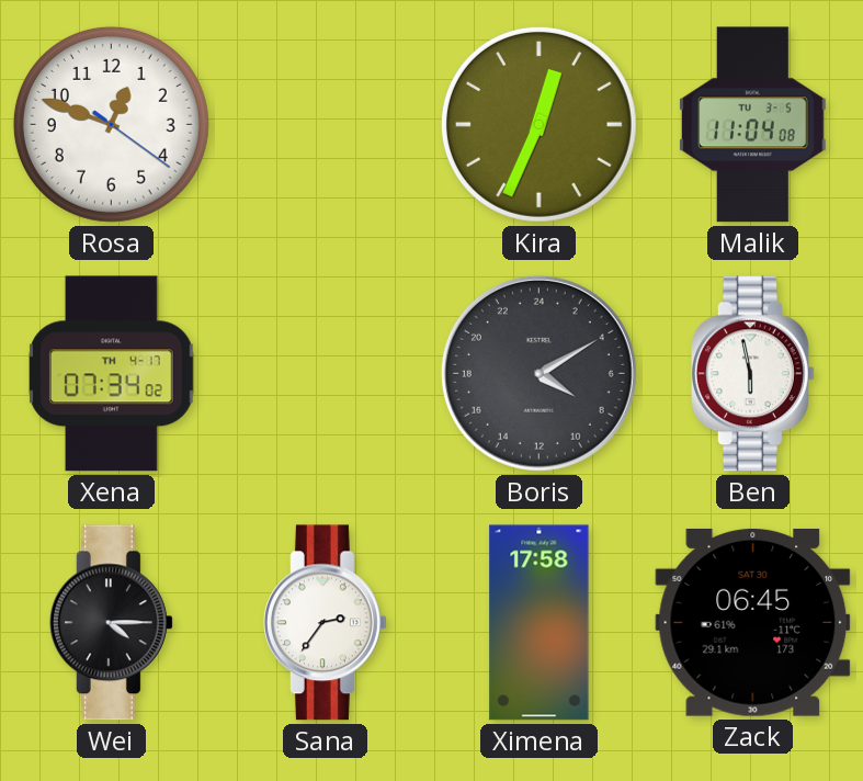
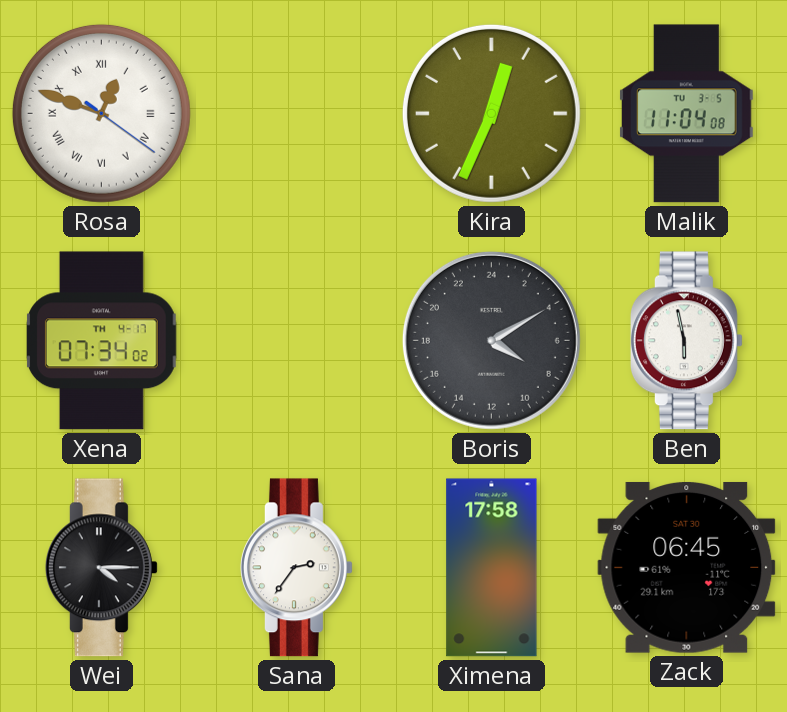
Rosa numerals: Arabic -> Roman
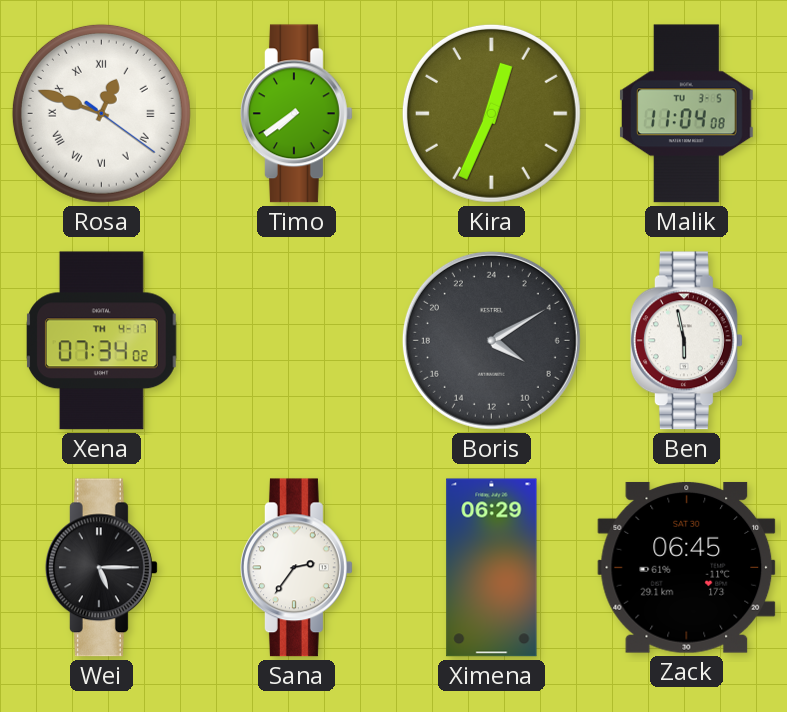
Timo: none -> 7:39
Wei: 4:15 -> 5:15
Ximena: 17:58 -> 06:29
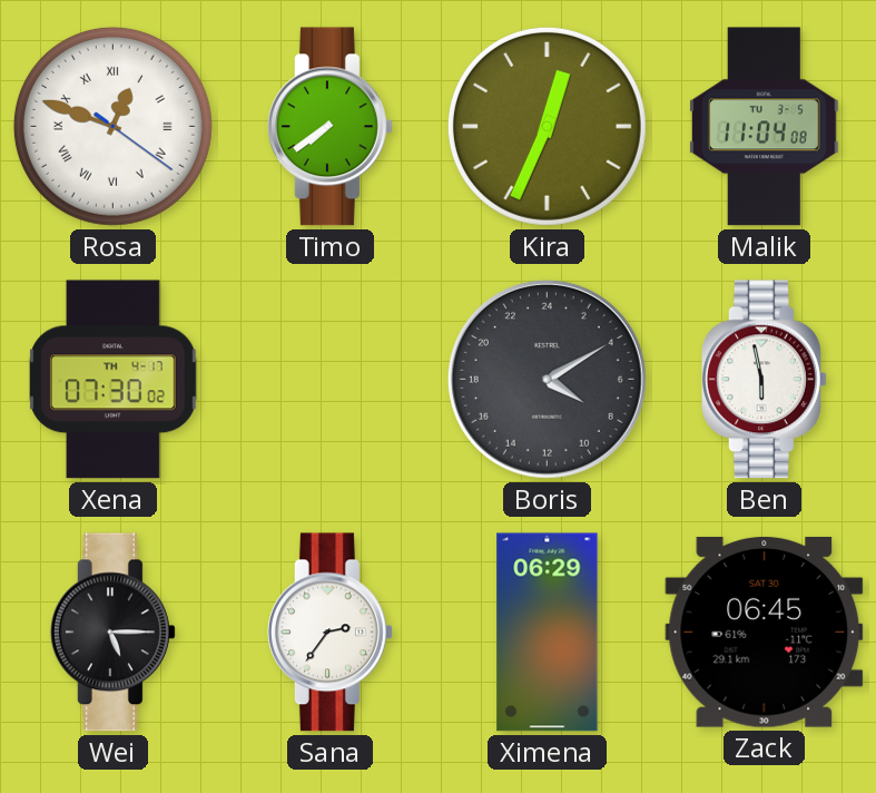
Xena: 07:34 -> 07:30
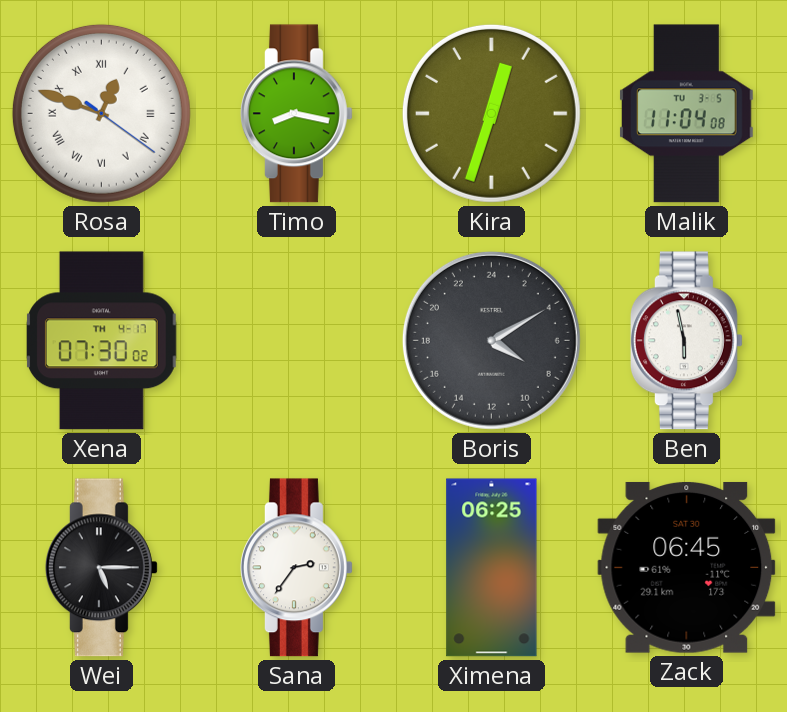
Timo: 7:39 -> 8:17
Kira: 12:34 -> 12:33
Ximena: 06:29 -> 06:25
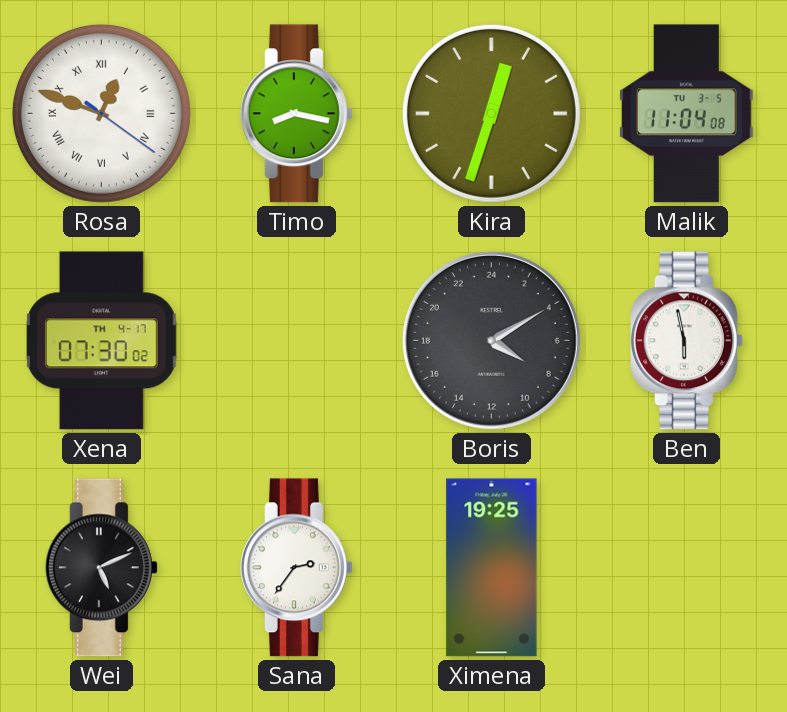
Wei: 5:15 -> 5:11
Ximena: 06:25 -> 19:25
Zack: 06:45 -> none
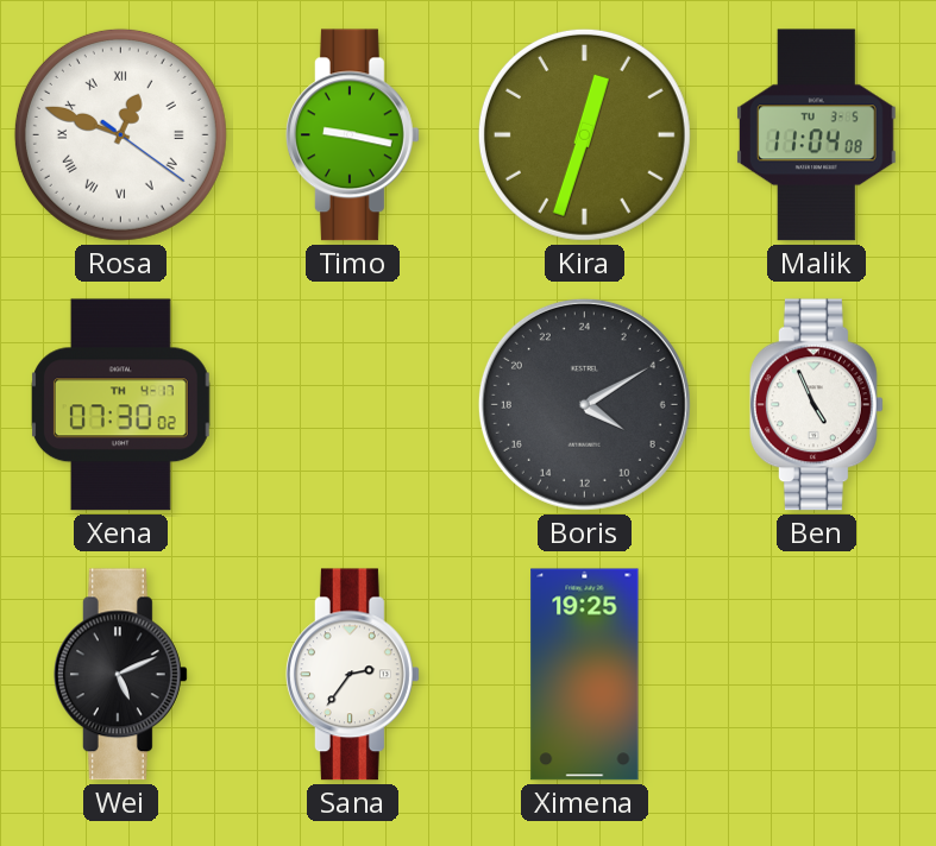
Timo: 8:17 -> 9:17
Ben: 5:58 -> 4:56
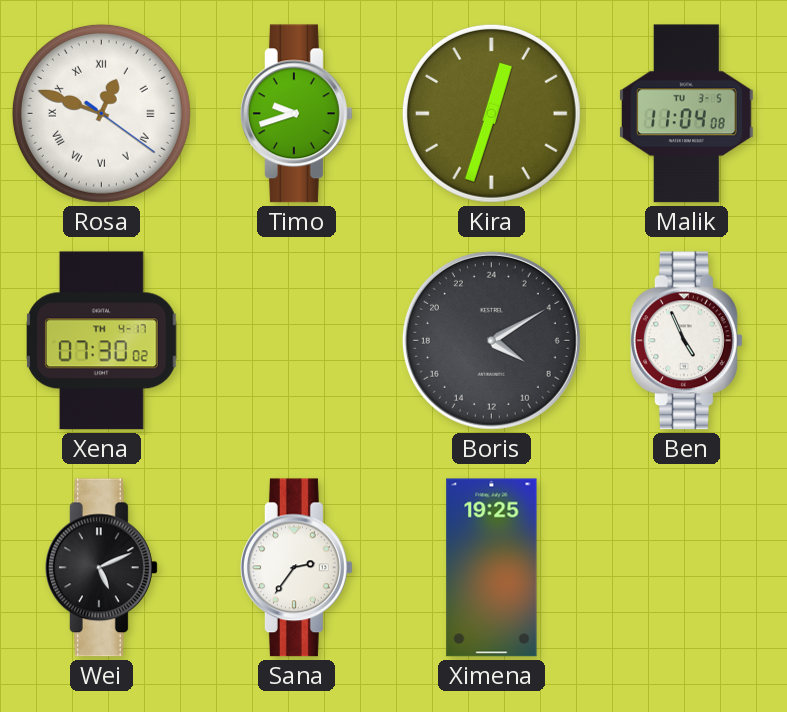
Timo: 9:17 -> 9:42
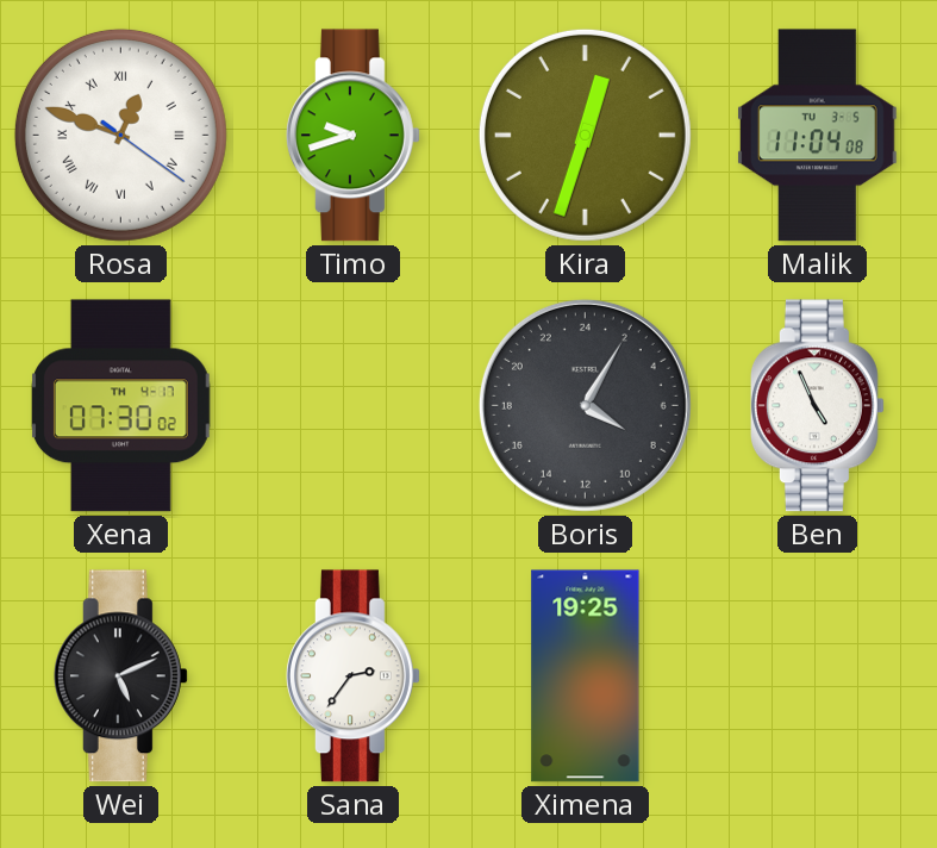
Boris: 8:10 -> 8:05
